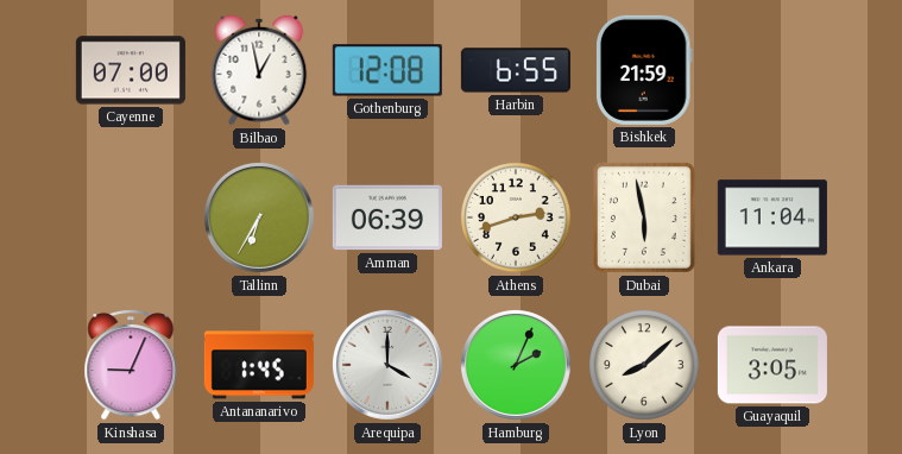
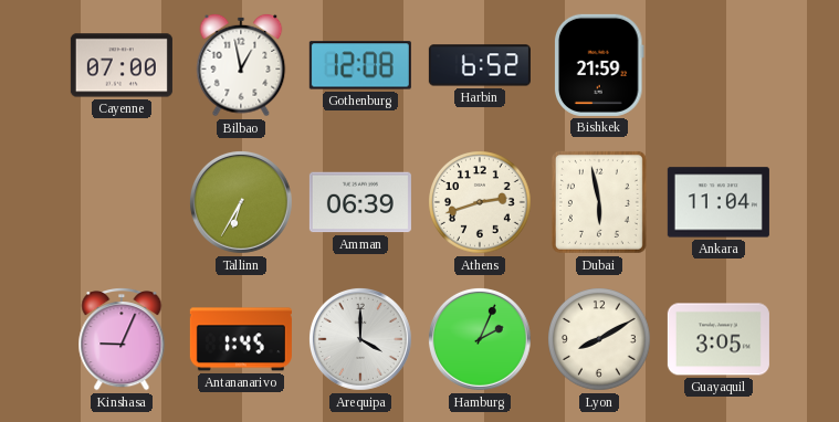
Harbin: 6:55 -> 6:52
Lyon: 8:08 -> 8:10
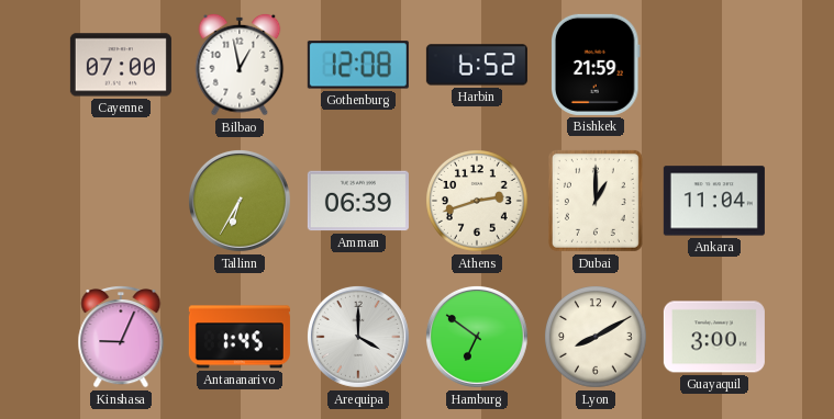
Dubai: 5:58 -> 1:00
Hamburg: 2:04 -> 6:51
Guayaquil: 3:05 -> 3:00
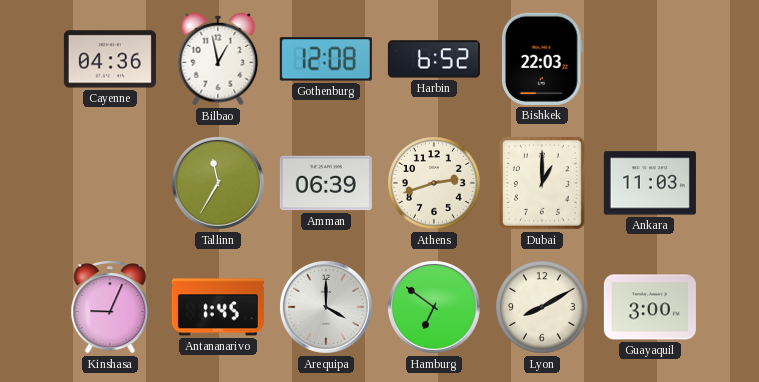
Cayenne: 07:00 -> 04:36
Bishkek: 21:59 -> 22:03
Tallinn: 6:35 -> 11:35
Ankara: 11:04 -> 11:03
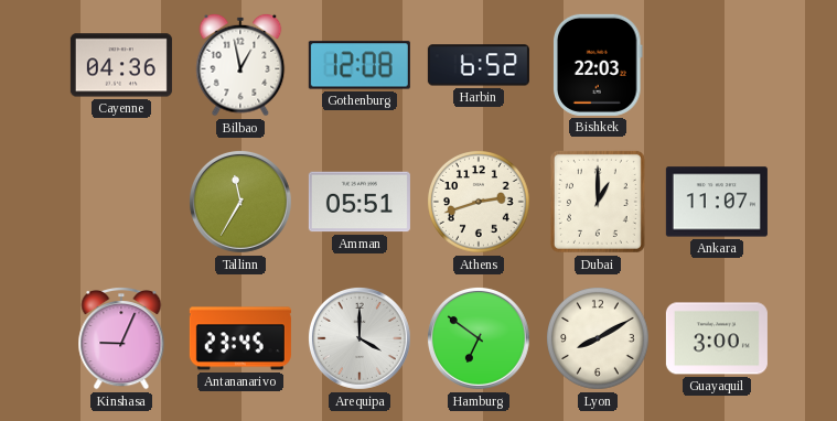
Amman: 06:39 -> 05:51
Ankara: 11:03 -> 11:07
Antananarivo: 1:45 -> 23:45
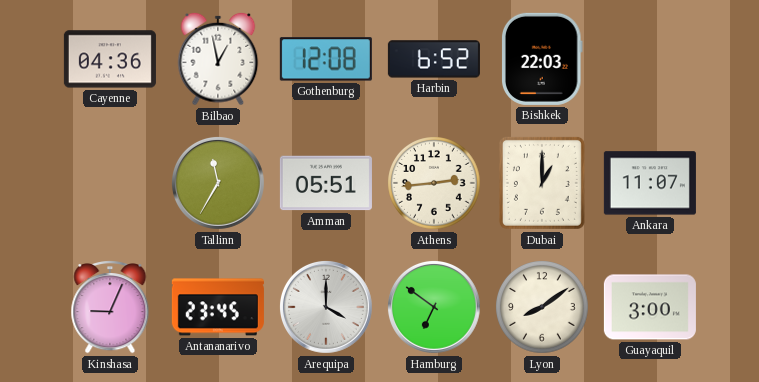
Athens: 2:42 -> 2:44
Lyon: 8:10 -> 8:09
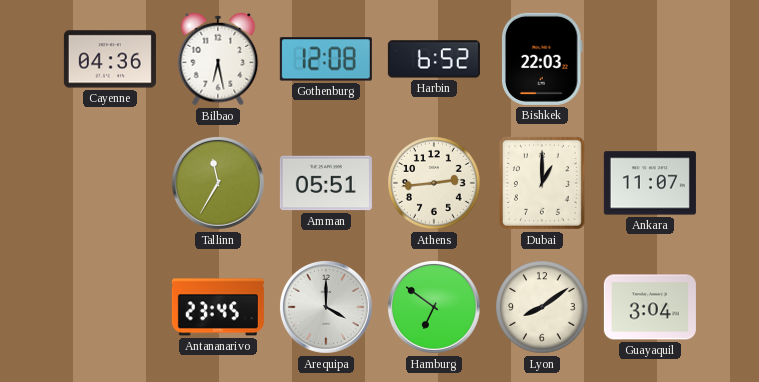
Bilbao: 12:58 -> 6:28
Kinshasa: 9:04 -> none
Guayaquil: 3:00 -> 3:04
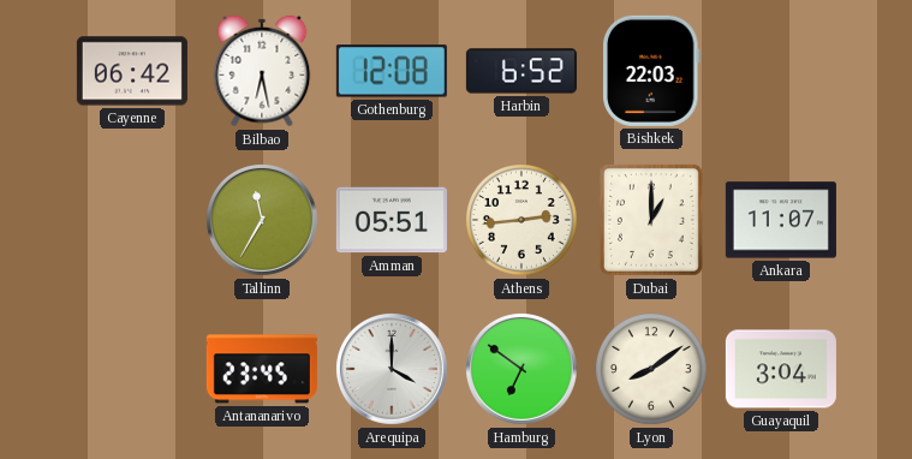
Cayenne: 04:36 -> 06:42
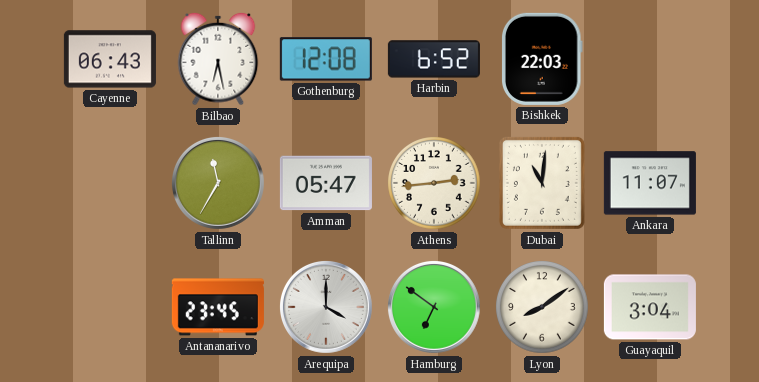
Cayenne: 06:42 -> 06:43
Amman: 05:51 -> 05:47
Dubai: 1:00 -> 11:01
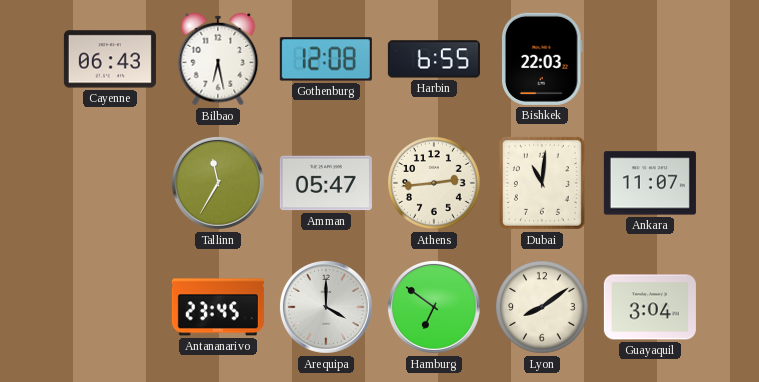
Harbin: 6:52 -> 6:55
